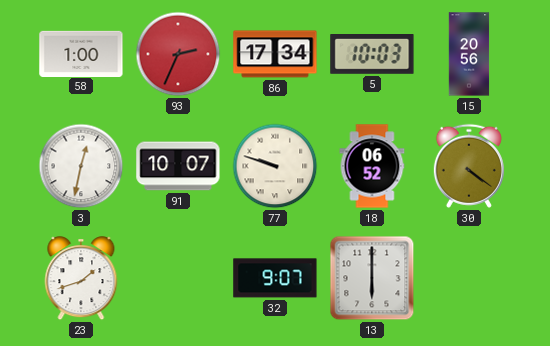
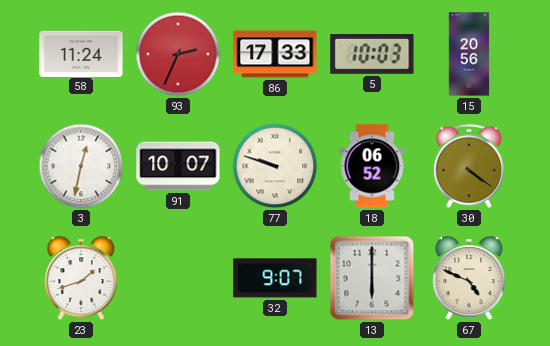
58: 1:00 -> 11:24
86: 17:34 -> 17:33
67: none -> 4:49
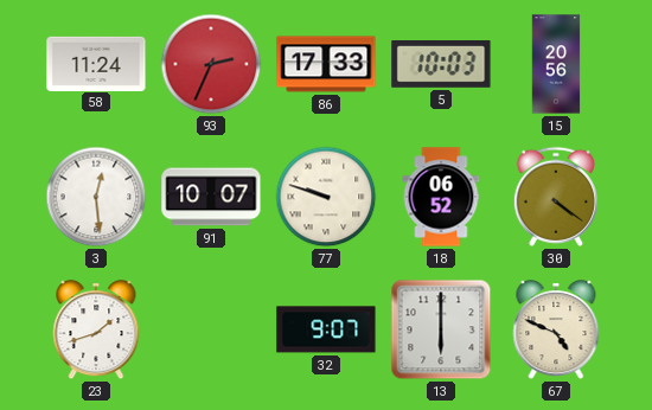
3: 12:32 -> 12:29
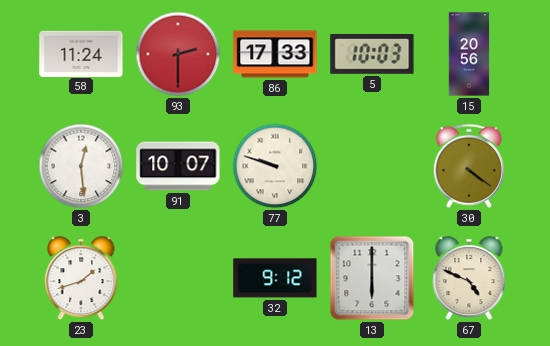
93: 2:34 -> 2:30
18: 06:52 -> none
32: 9:07 -> 9:12
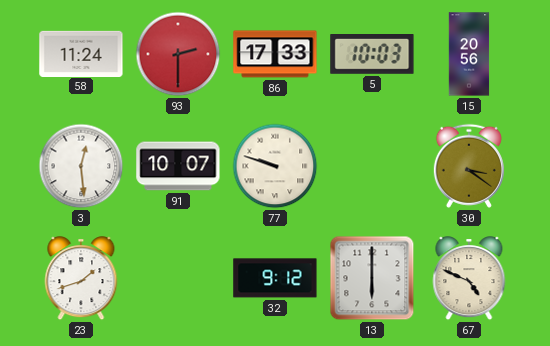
30: 4:21 -> 3:21
